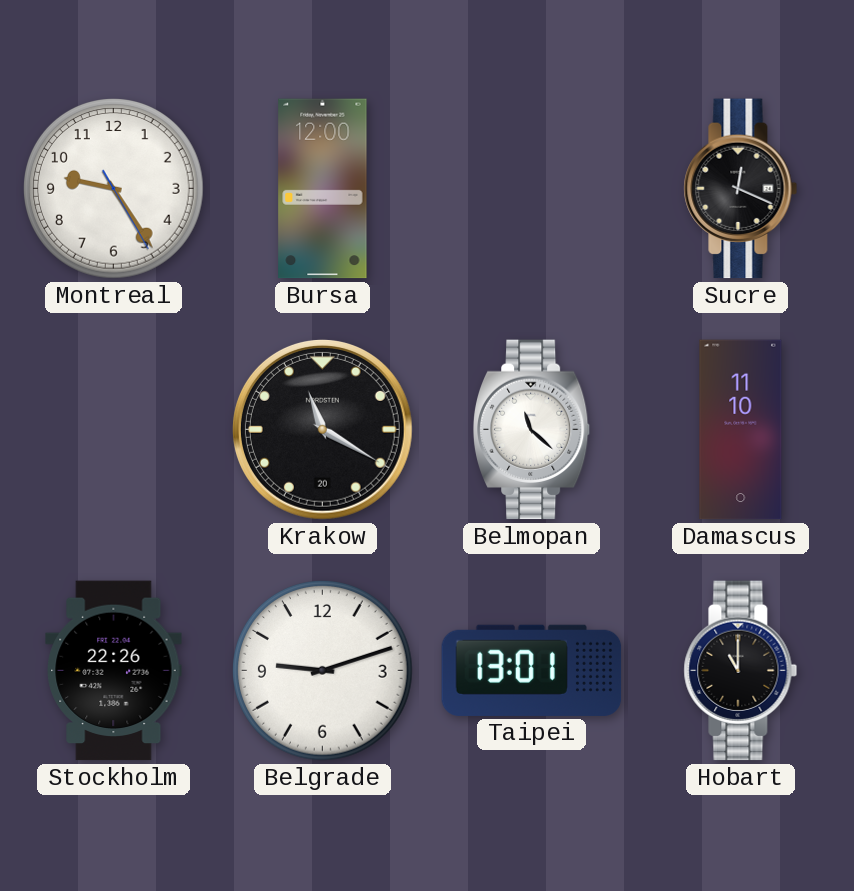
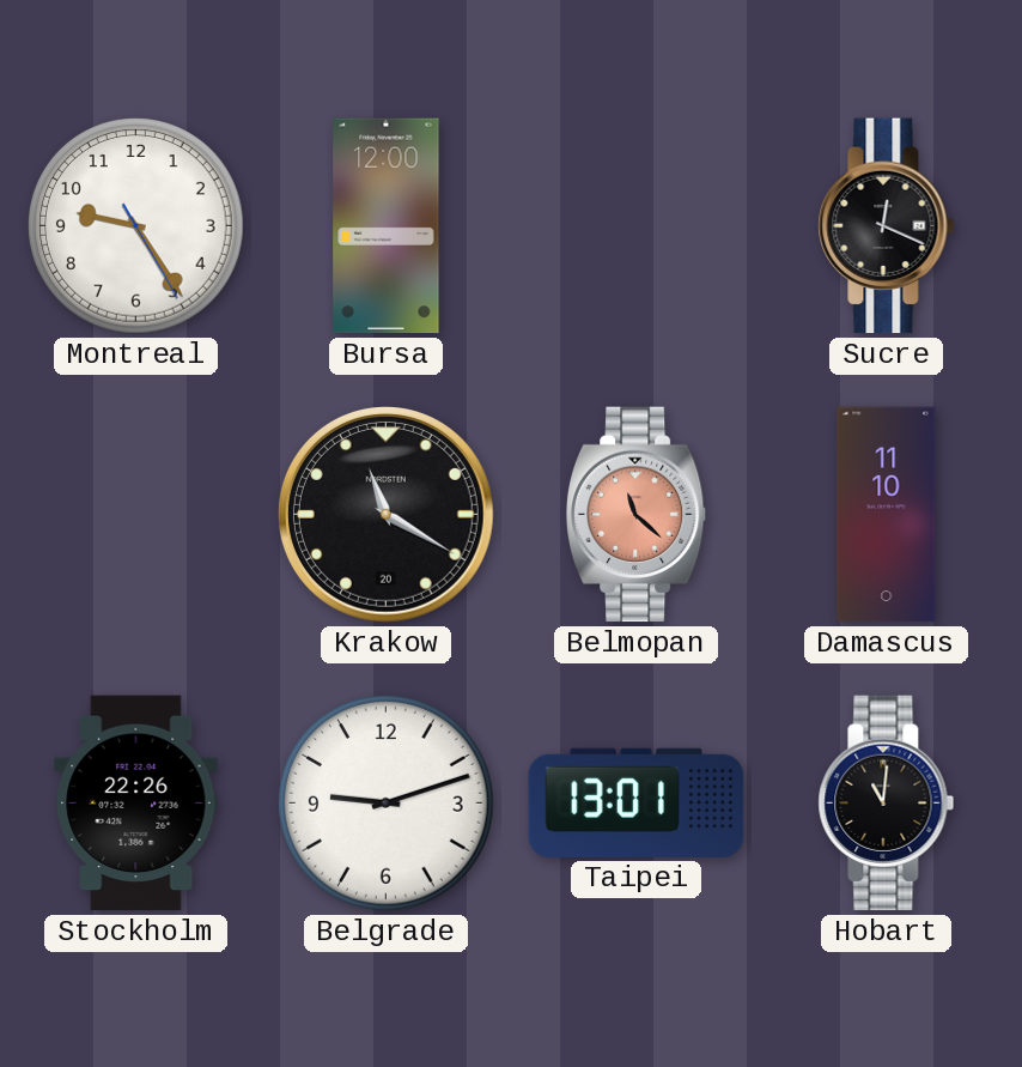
Belmopan dial: white -> salmon
Hobart: 11:00 -> 11:01
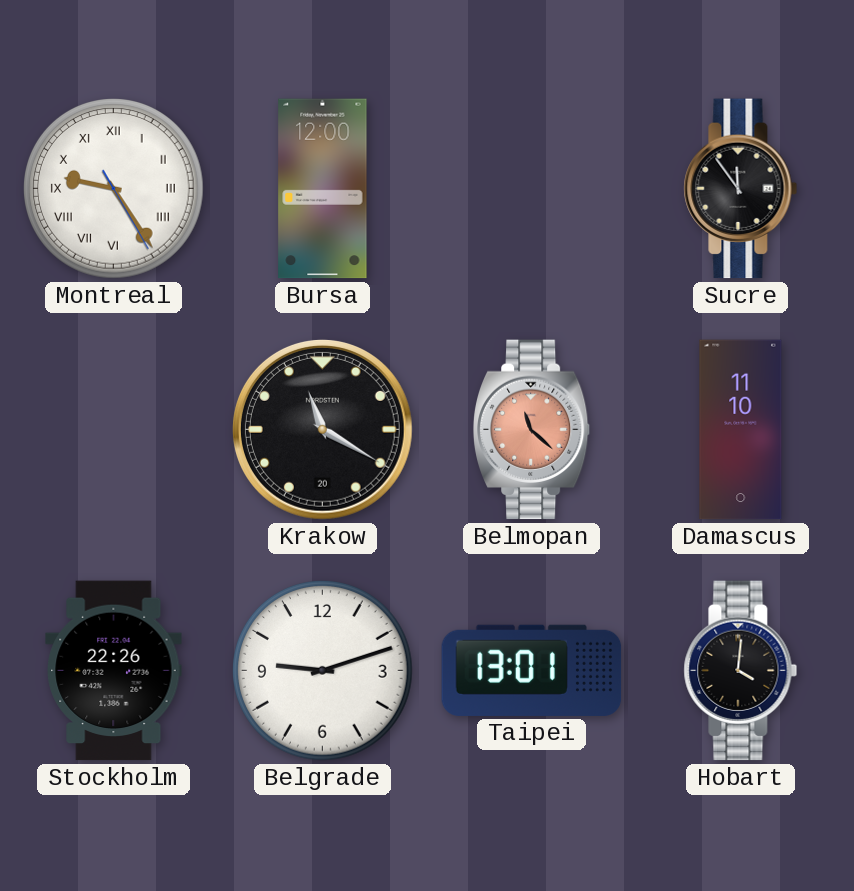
Montreal numerals: Arabic -> Roman
Sucre: 12:19 -> 11:54
Hobart: 11:01 -> 4:01
